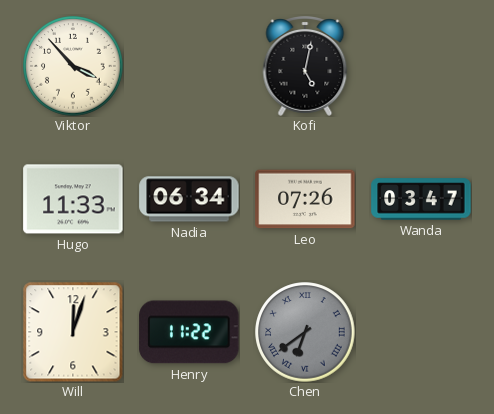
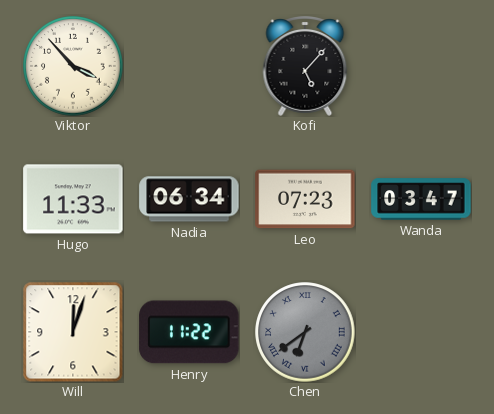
Kofi: 5:02 -> 5:07
Leo: 07:26 -> 07:23
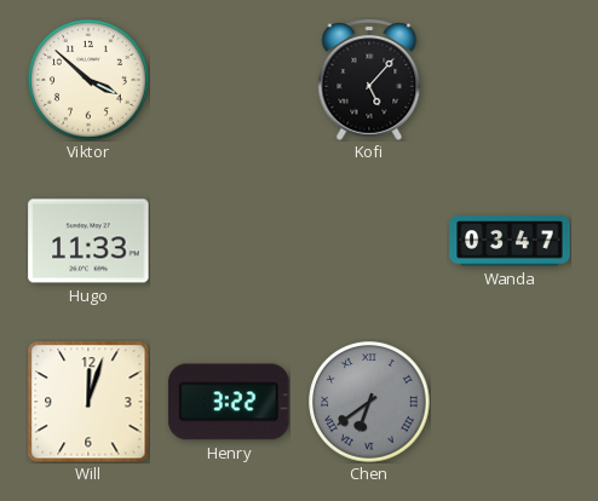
Viktor: 3:53 -> 3:52
Nadia: 06:34 -> none
Leo: 07:23 -> none
Henry: 11:22 -> 3:22
